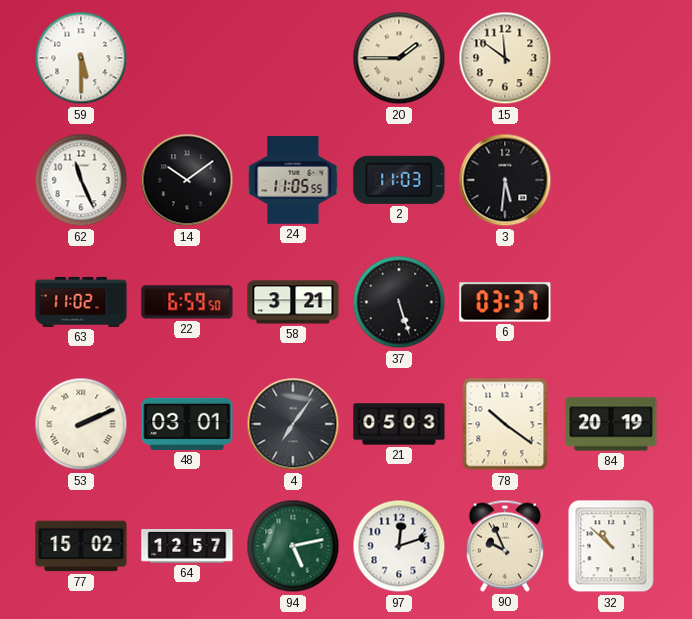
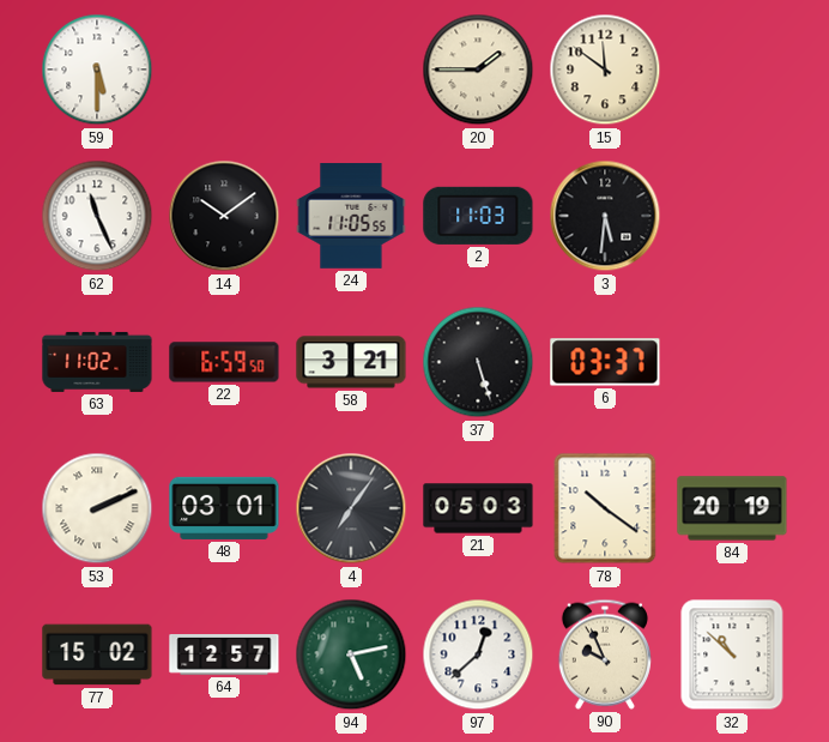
97: 12:12 -> 12:38
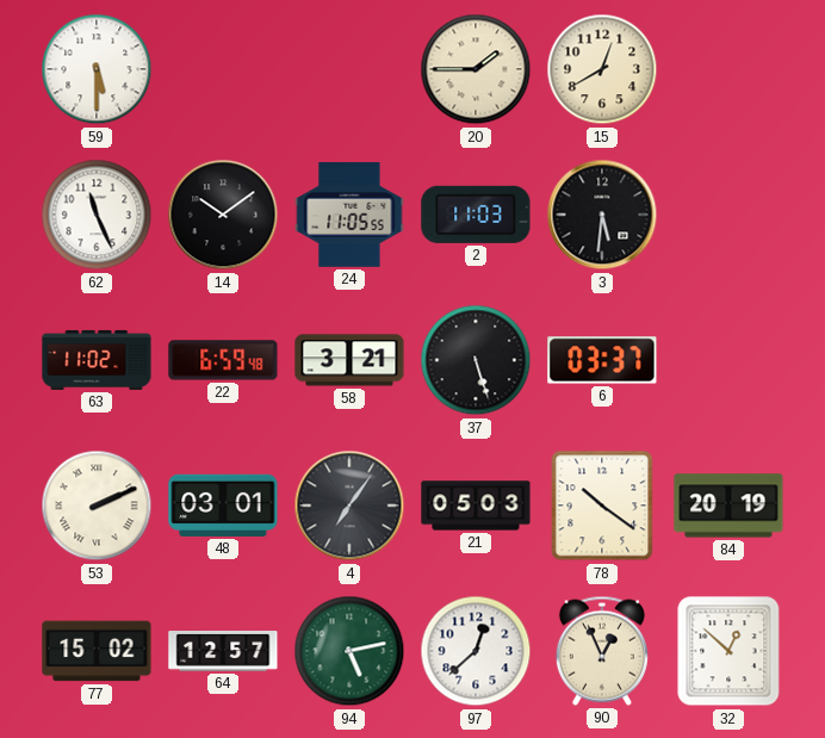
15: 11:51 -> 12:40
22: 6:59:50 -> 6:59:48
90: 9:56 -> 12:56
32: 10:52 -> 12:52
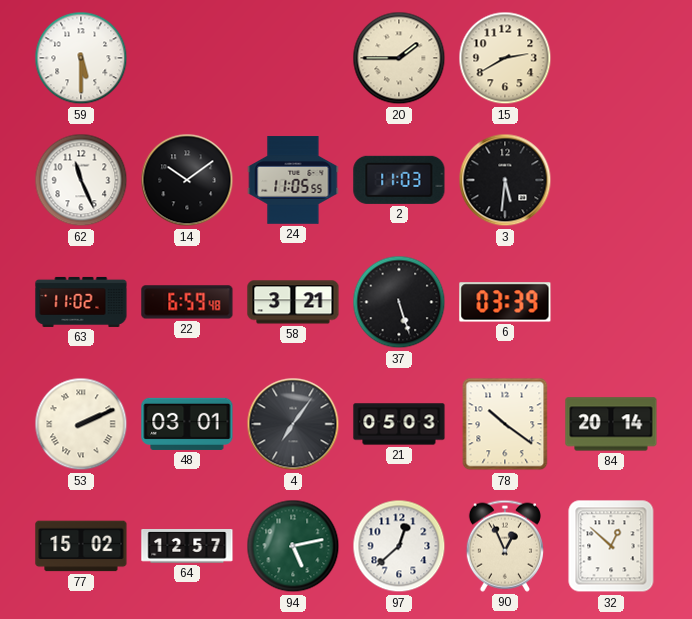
15: 12:40 -> 2:40
6: 03:37 -> 03:39
84: 20:19 -> 20:14
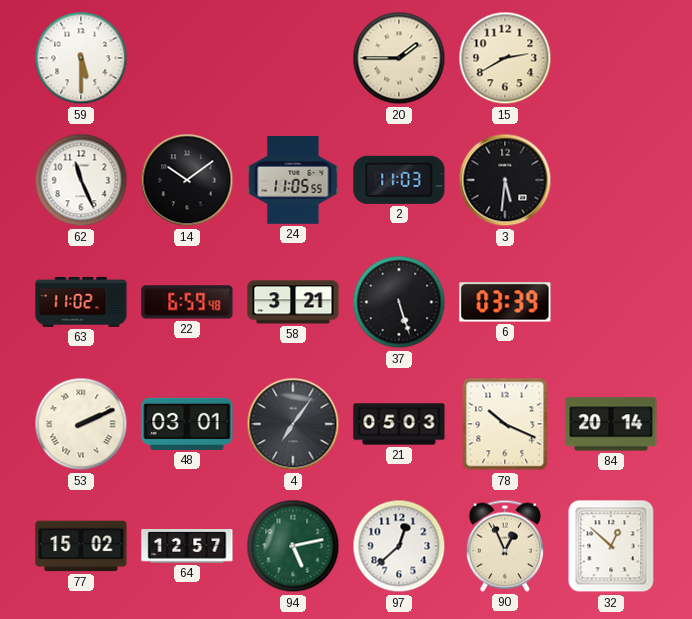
78: 10:21 -> 10:19
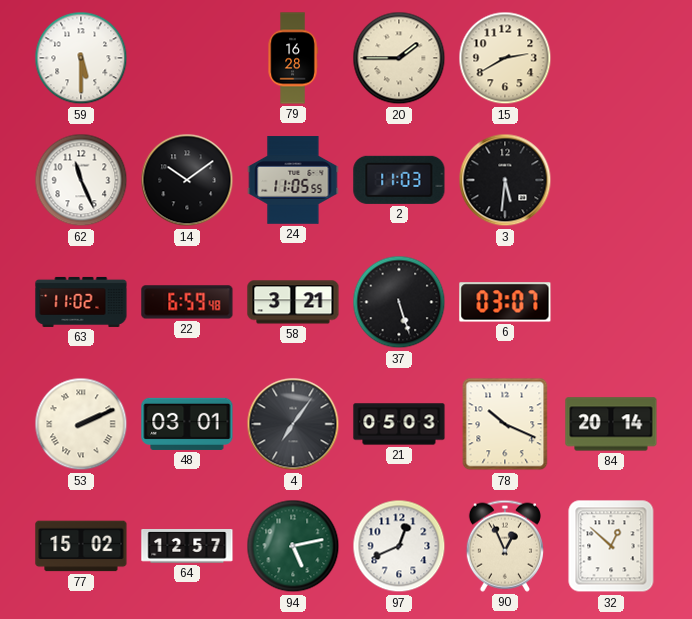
79: none -> 16:28
6: 03:39 -> 03:07
97: 12:38 -> 12:41
